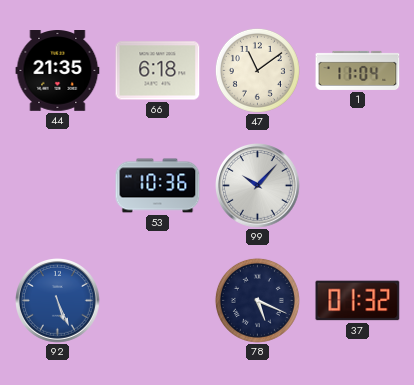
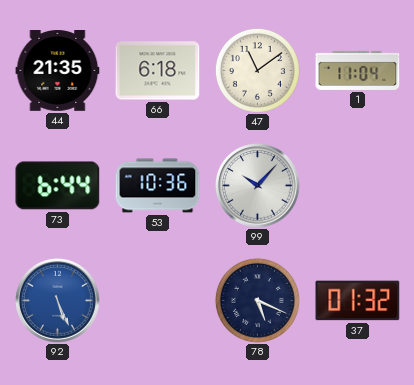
73: none -> 6:44
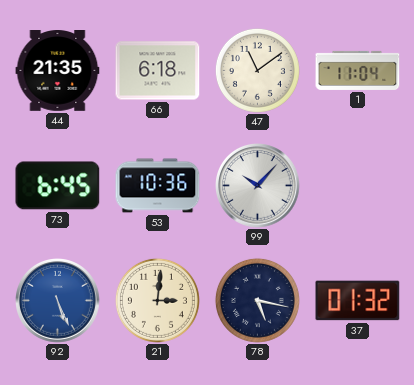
73: 6:44 -> 6:45
21: none -> 3:01
78: 5:19 -> 5:17
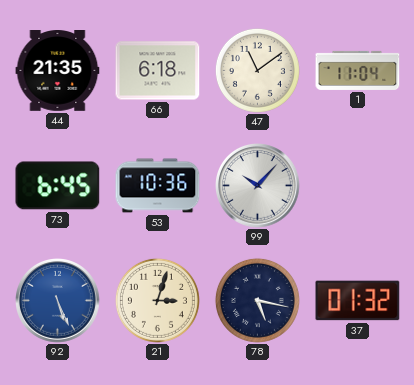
21: 3:01 -> 3:03
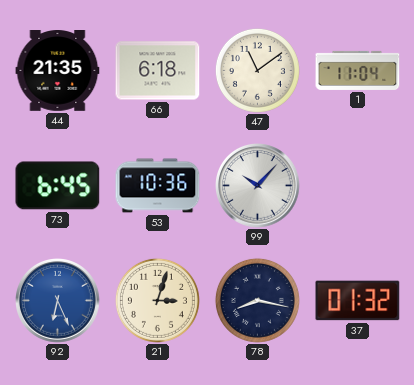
92: 5:26 -> 6:26
78: 5:17 -> 8:17
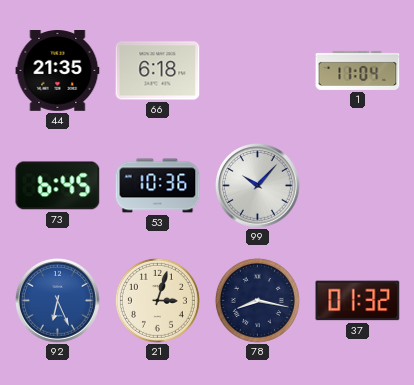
47: 11:09 -> none
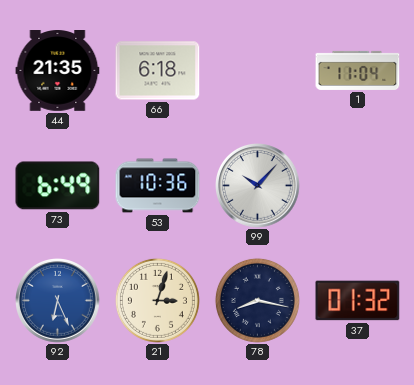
73: 6:45 -> 6:49
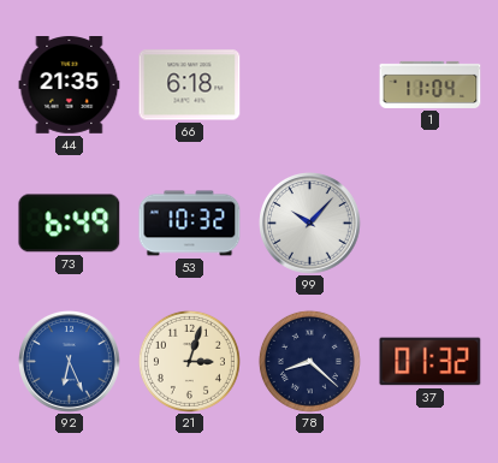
53: 10:36 -> 10:32
78: 8:17 -> 8:22
